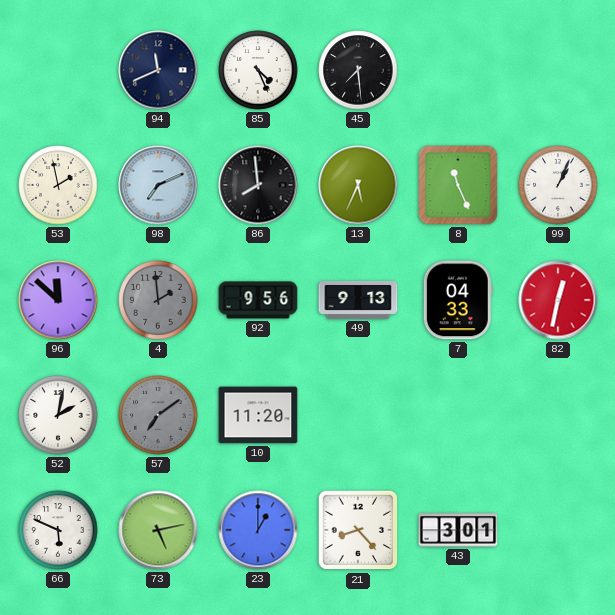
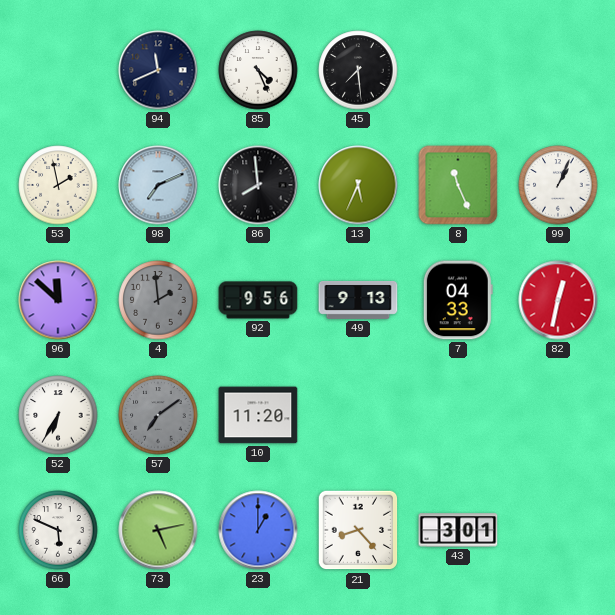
52: 2:02 -> 6:35
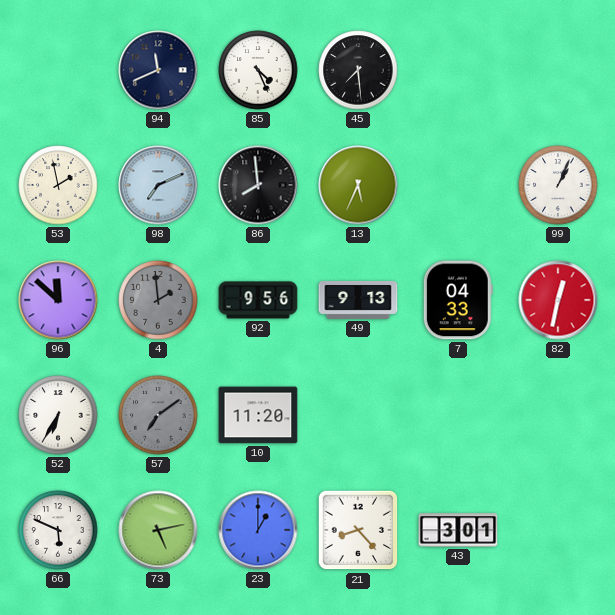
8: 11:26 -> none
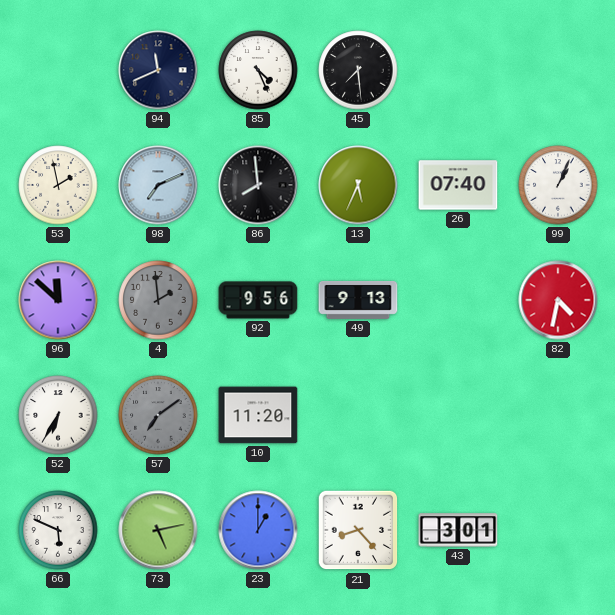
26: none -> 07:40
7: 04:33 -> none
82: 12:32 -> 4:32
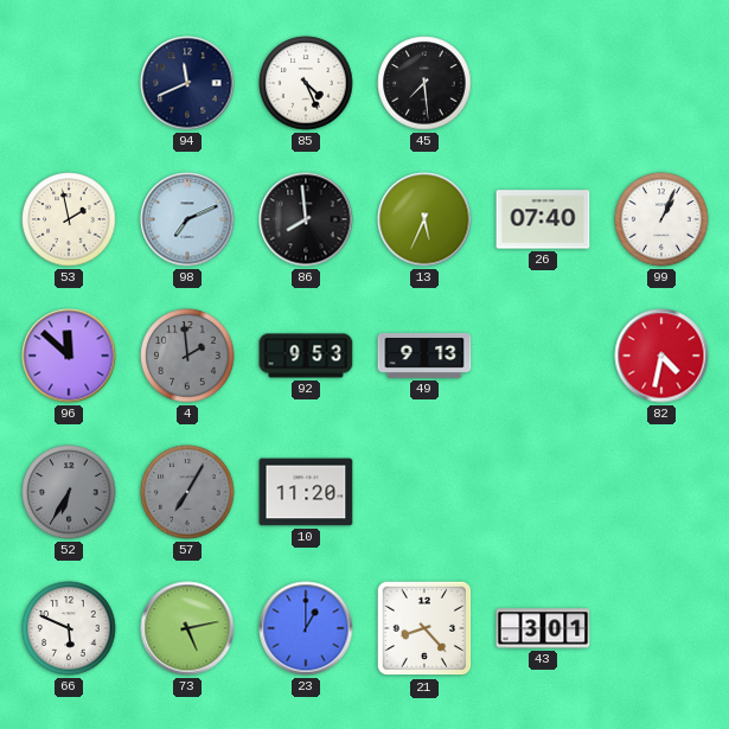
92: 9:56 -> 9:53
52 dial: white -> grey
57: 7:09 -> 7:05
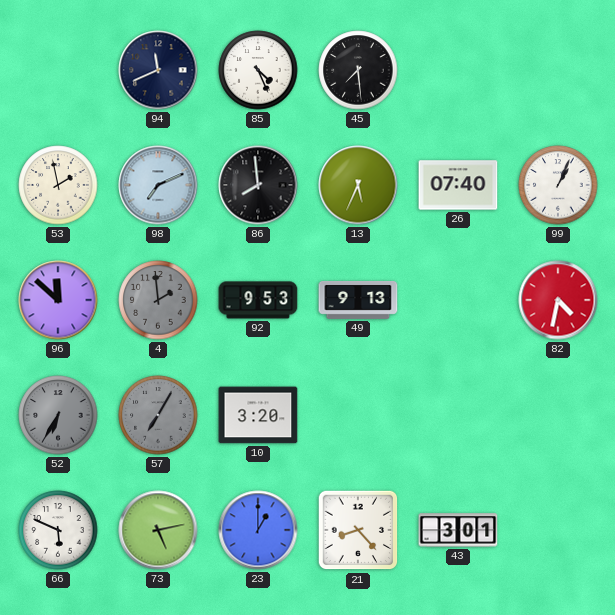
10: 11:20 -> 3:20
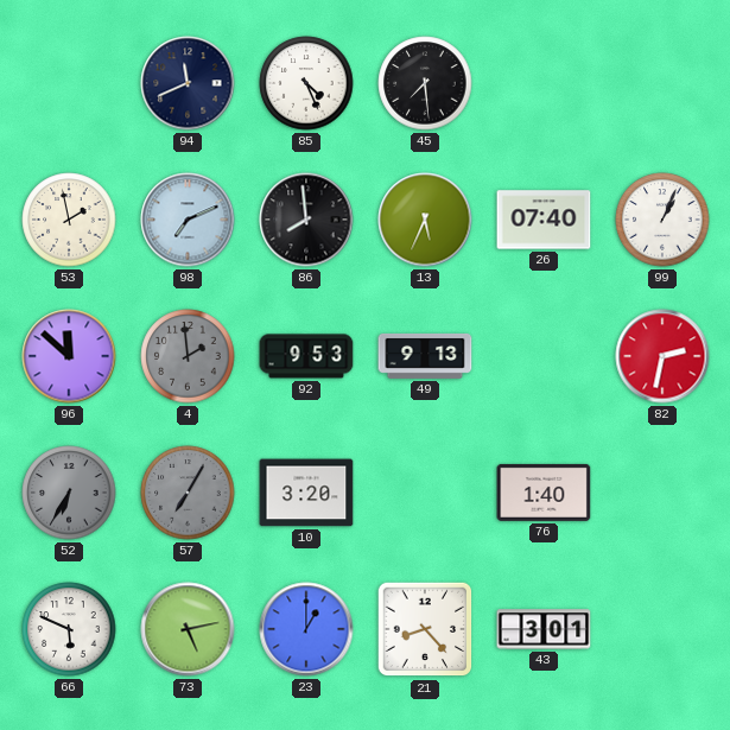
82: 4:32 -> 2:32
76: none -> 1:40
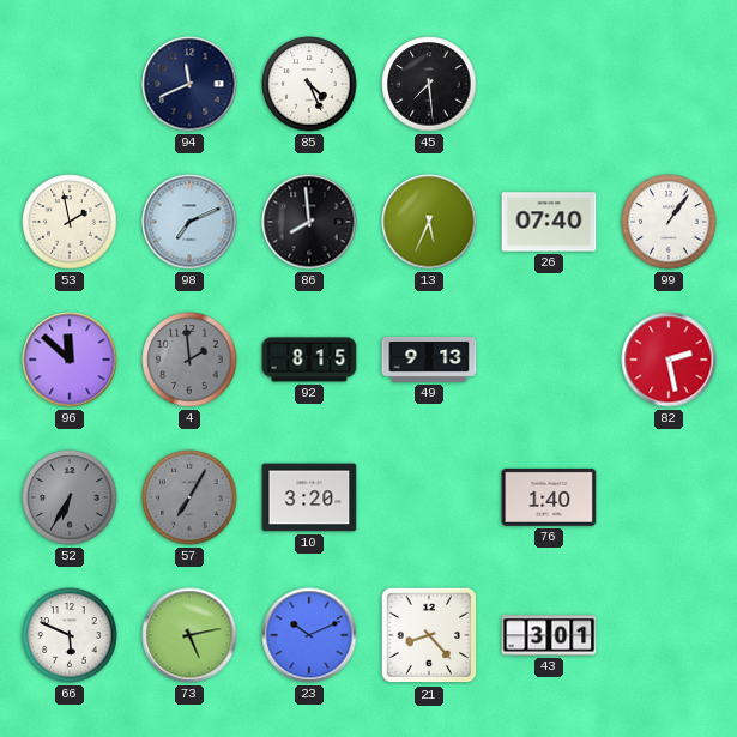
99: 1:04 -> 1:06
92: 9:53 -> 8:15
82: 2:32 -> 2:28
23: 1:00 -> 10:11
